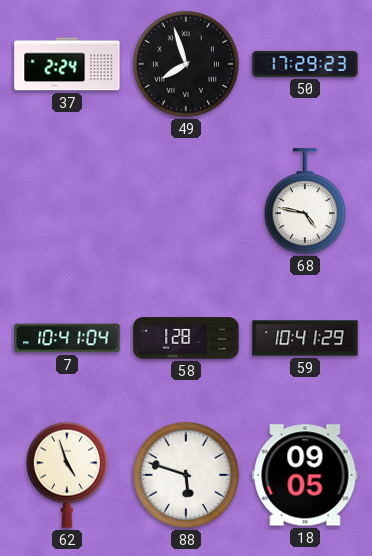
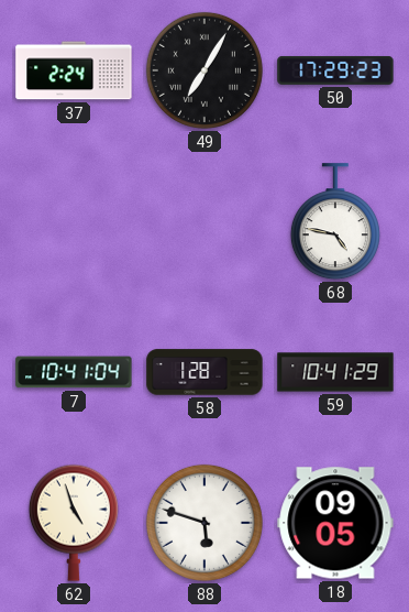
49: 7:57 -> 7:05
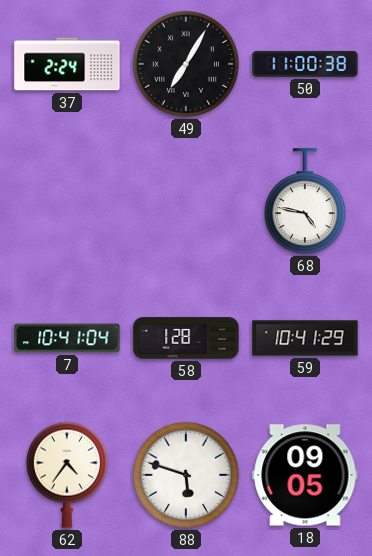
50: 17:29 -> 11:00
62: 4:57 -> 4:36
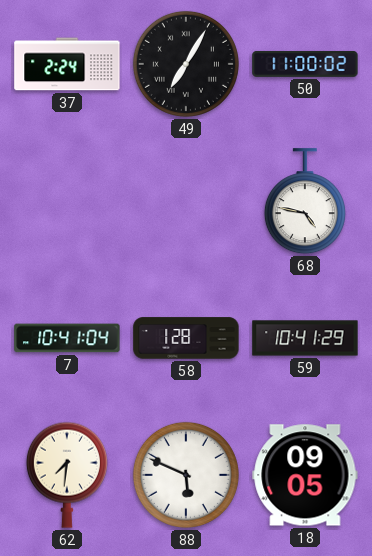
50: 11:00:38 -> 11:00:02
62: 4:36 -> 7:31
88: 5:48 -> 5:49
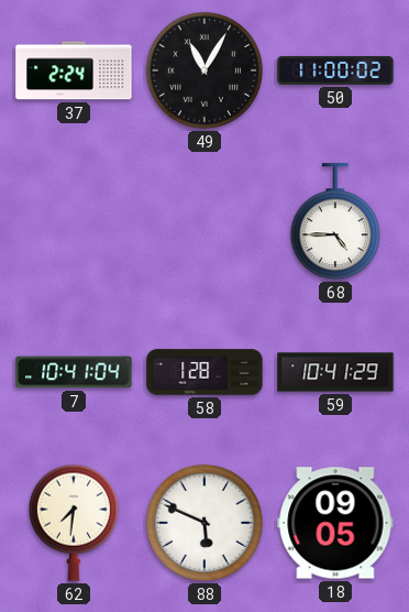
49: 7:05 -> 11:05
68: 4:47 -> 4:45
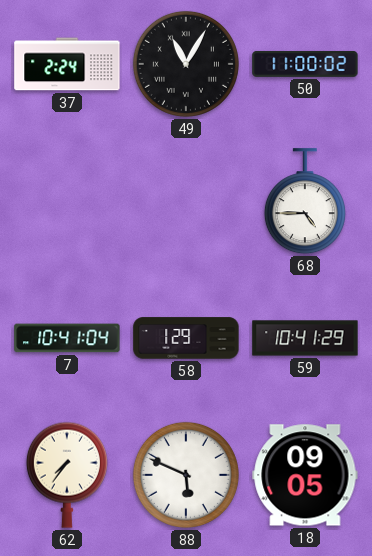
58: 1:28 -> 1:29
62: 7:31 -> 7:36
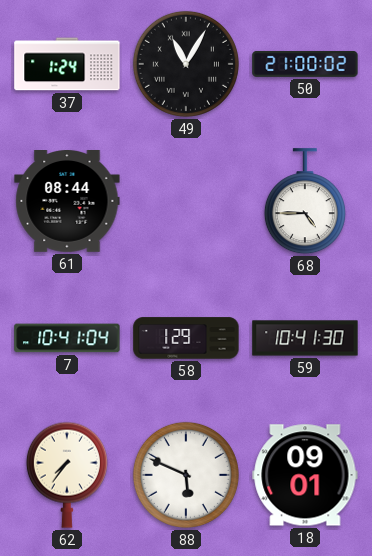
37: 2:24 -> 1:24
50: 11:00 -> 21:00
61: none -> 08:44
59: 10:41:29 -> 10:41:30
18: 09:05 -> 09:01
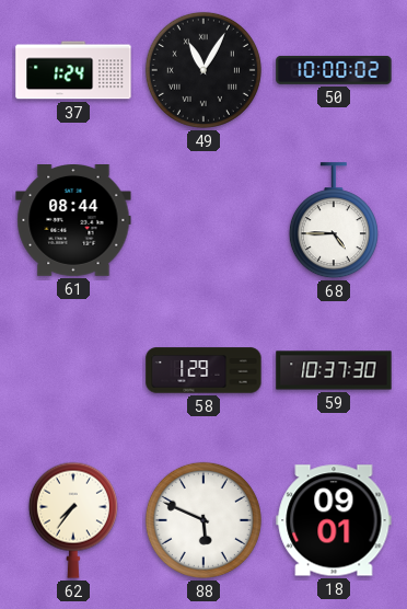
50: 21:00 -> 10:00
7: 10:41 -> none
59: 10:41 -> 10:37
